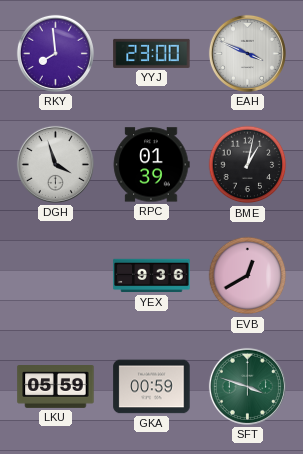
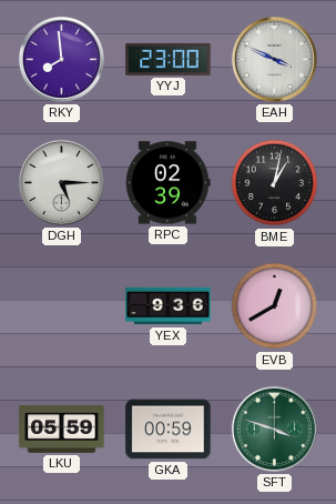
DGH: 3:57 -> 5:15
RPC: 01:39 -> 02:39
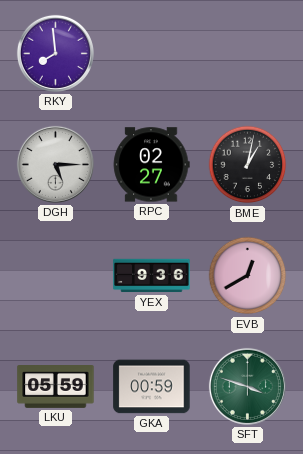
YYJ: 23:00 -> none
EAH: 3:49 -> none
RPC: 02:39 -> 02:27
